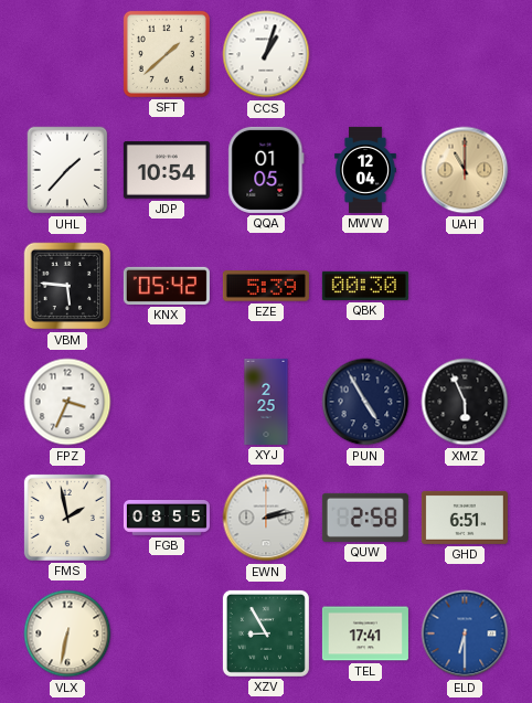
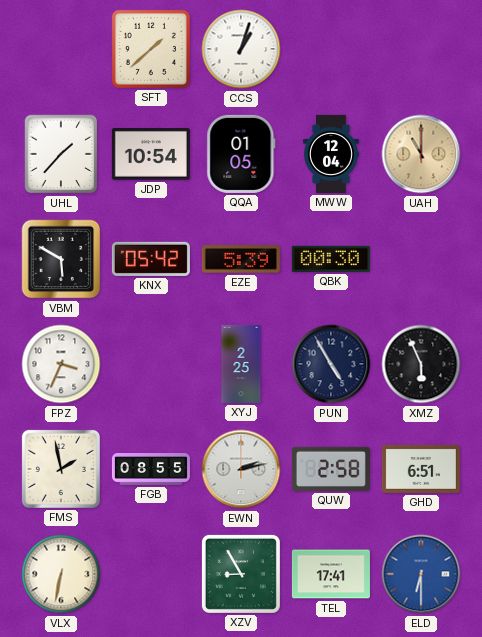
VBM: 5:46 -> 5:50
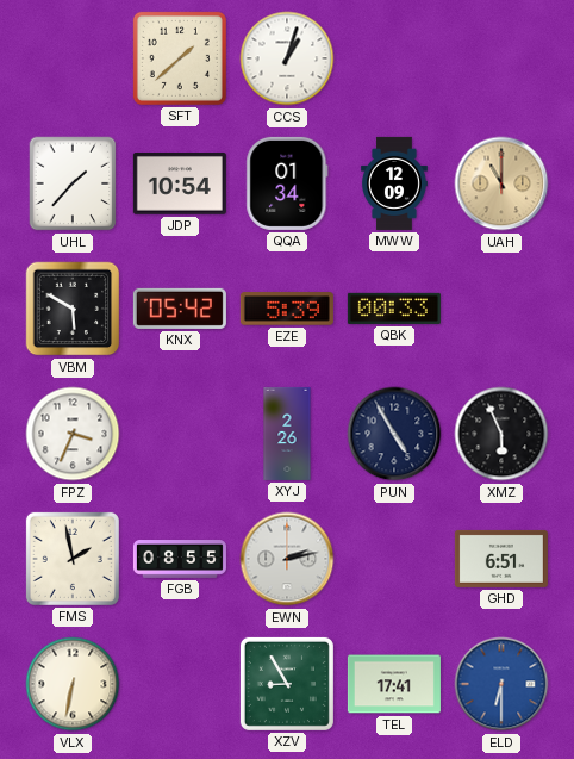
QQA: 01:05 -> 01:34
MWW: 12:04 -> 12:09
QBK: 00:30 -> 00:33
XYJ: 2:25 -> 2:26
QUW: 2:58 -> none
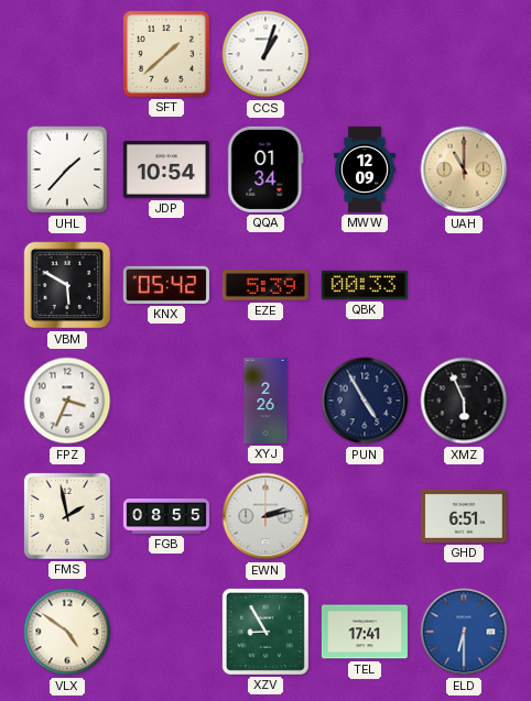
VLX: 6:32 -> 4:51
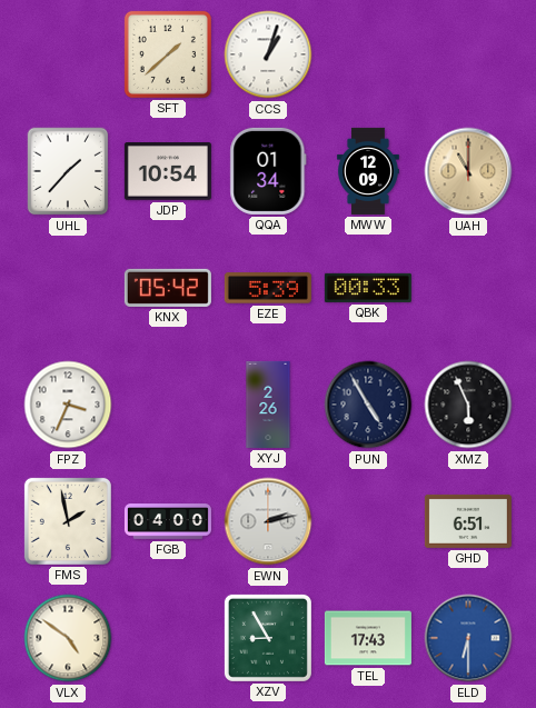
VBM: 5:50 -> none
FGB: 08:55 -> 04:00
TEL: 17:41 -> 17:43
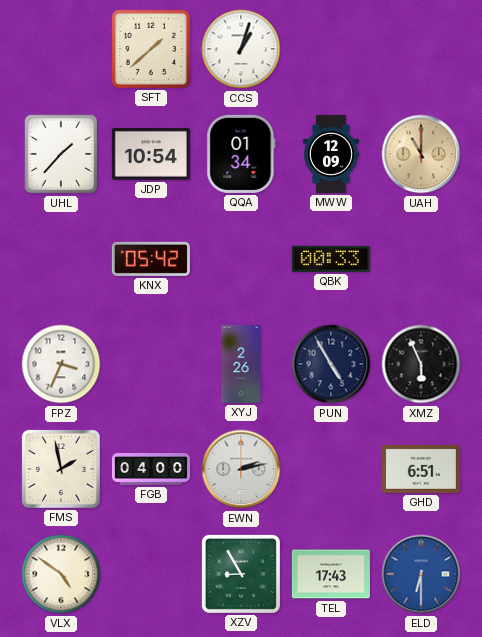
EZE: 5:39 -> none
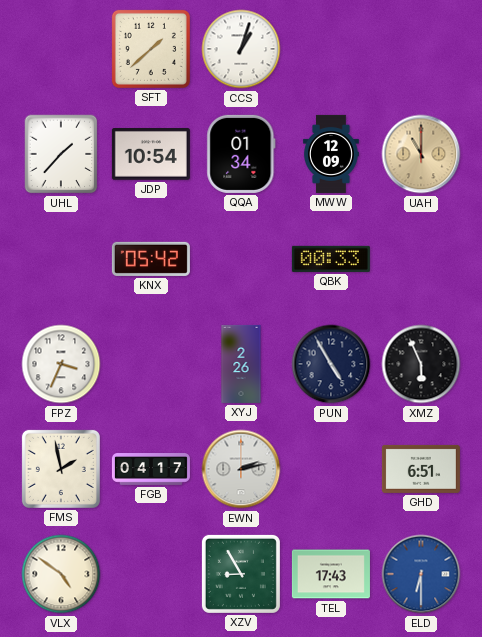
FGB: 04:00 -> 04:17
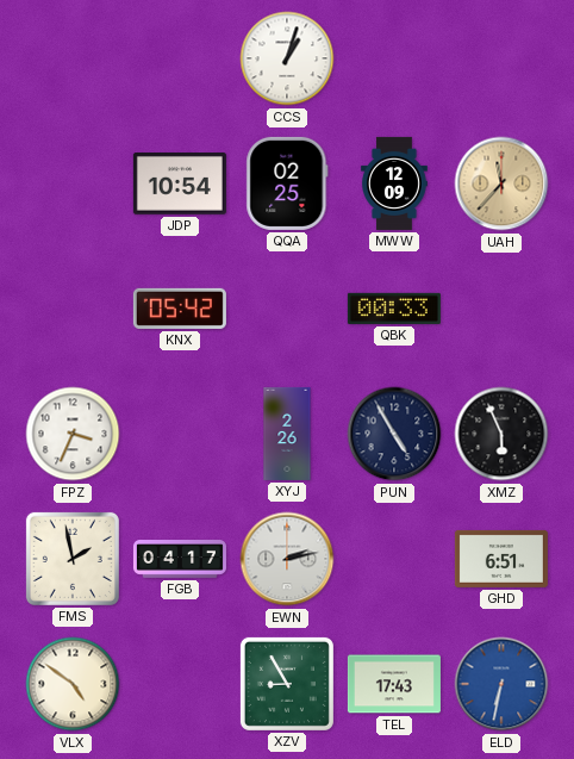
SFT: 1:38 -> none
UHL: 1:37 -> none
QQA: 01:34 -> 02:25
UAH: 11:00 -> 11:37
ELD: 6:30 -> 6:32
